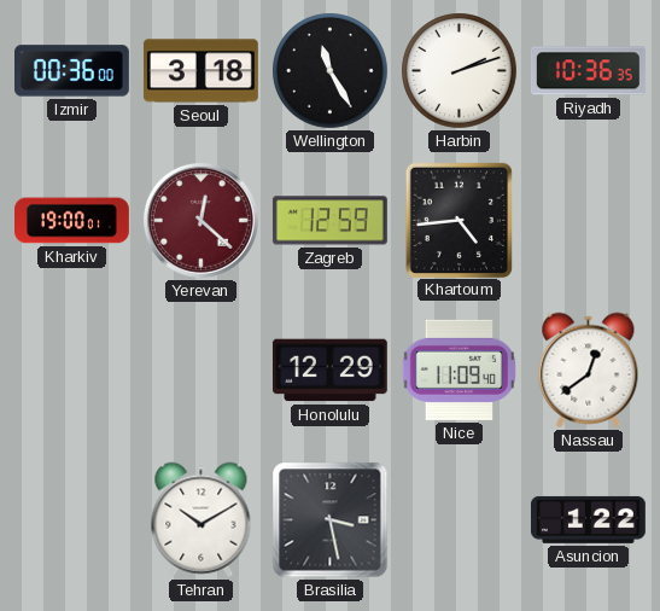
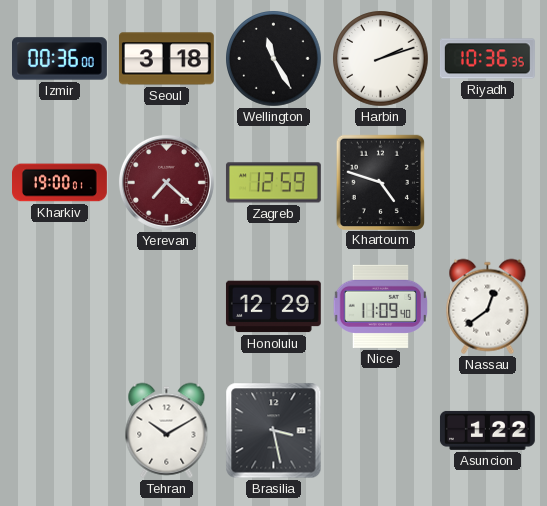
Yerevan: 12:22 -> 7:22
Khartoum: 4:44 -> 4:48
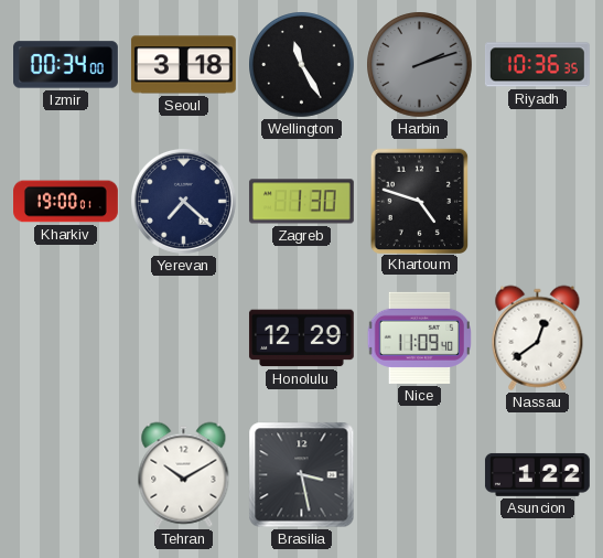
Izmir: 00:36 -> 00:34
Harbin dial: white -> grey
Yerevan dial: burgundy -> navy
Zagreb: 12:59 -> 1:30
